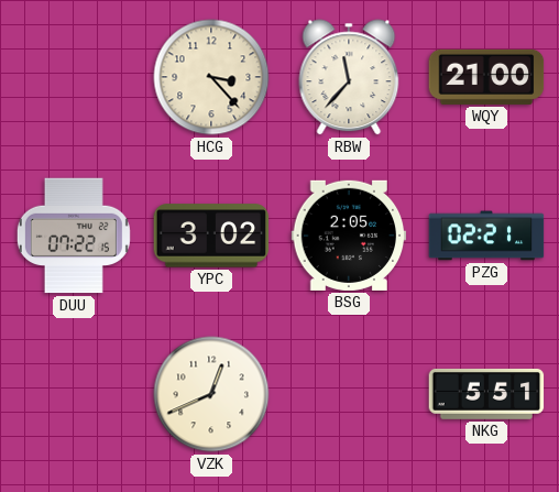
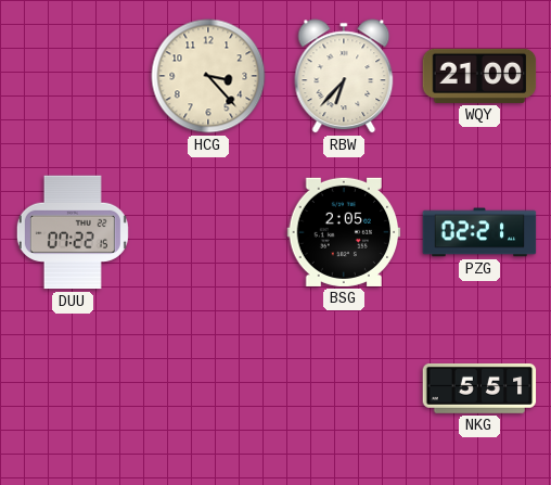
RBW: 11:37 -> 6:37
YPC: 3:02 -> none
VZK: 12:41 -> none
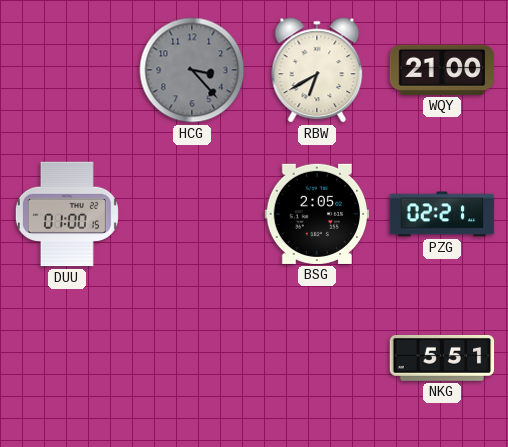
HCG dial: cream -> grey
RBW: 6:37 -> 6:40
DUU: 07:22 -> 01:00
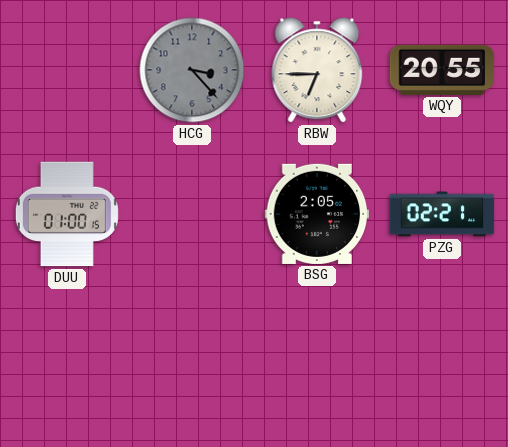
RBW: 6:40 -> 6:45
WQY: 21:00 -> 20:55
NKG: 5:51 -> none
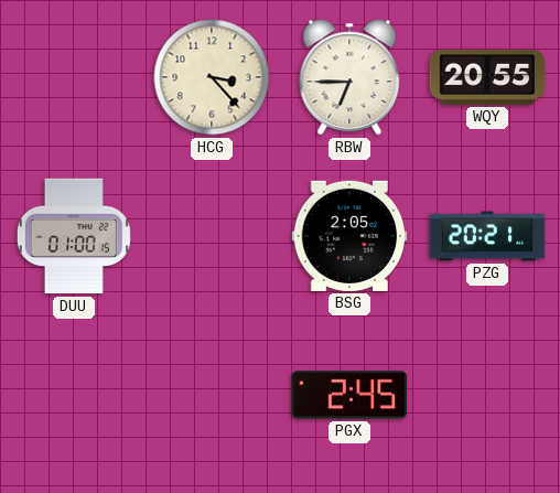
HCG dial: grey -> cream
PZG: 02:21 -> 20:21
PGX: none -> 2:45
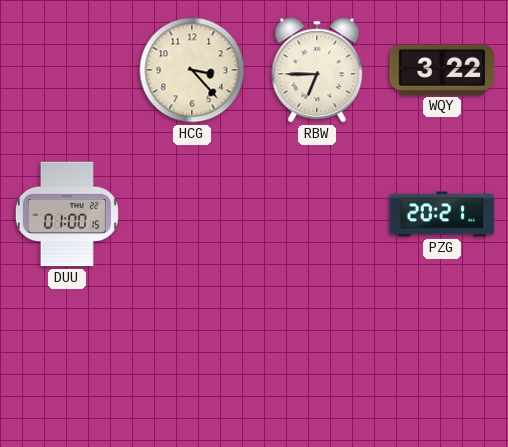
WQY: 20:55 -> 3:22
BSG: 2:05 -> none
PGX: 2:45 -> none
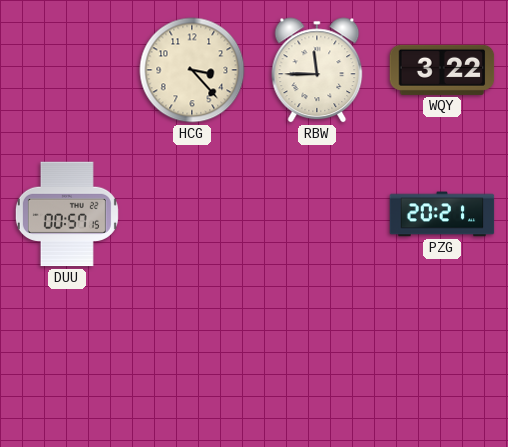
RBW: 6:45 -> 11:45
DUU: 01:00 -> 00:57
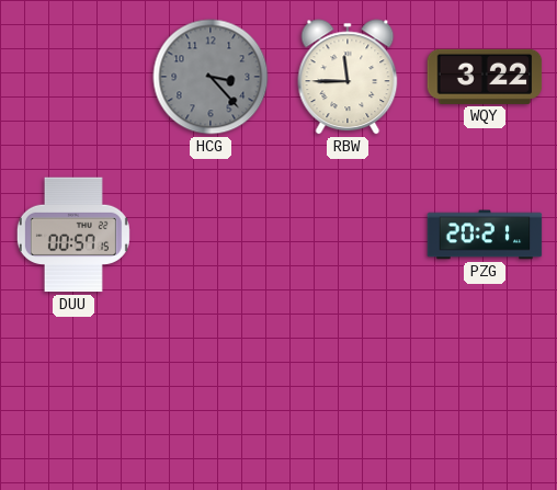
HCG dial: cream -> grey
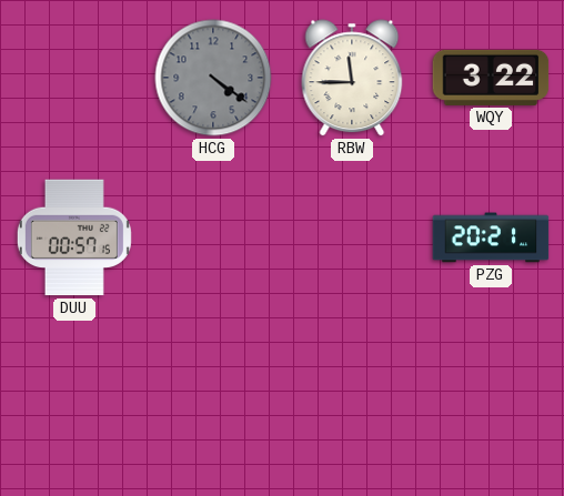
HCG: 3:23 -> 4:21
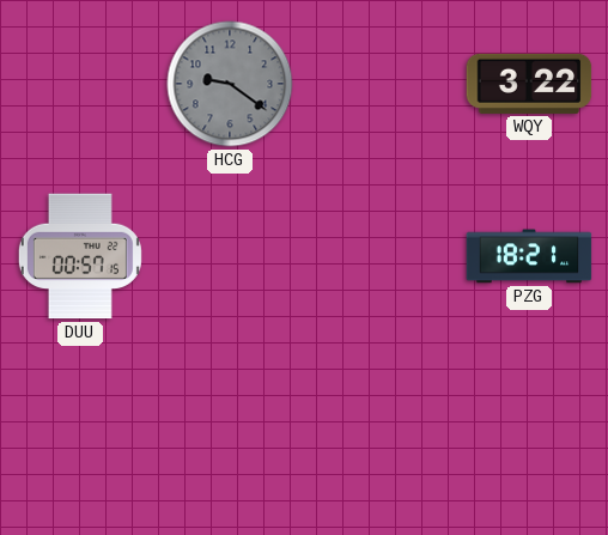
HCG: 4:21 -> 9:21
RBW: 11:45 -> none
PZG: 20:21 -> 18:21
